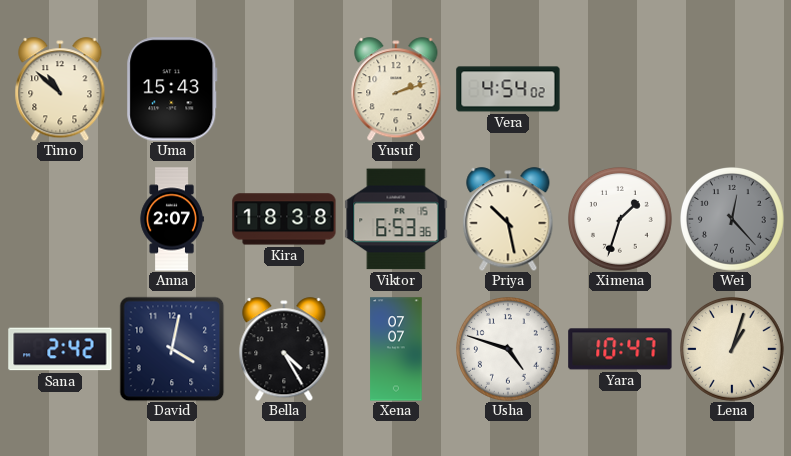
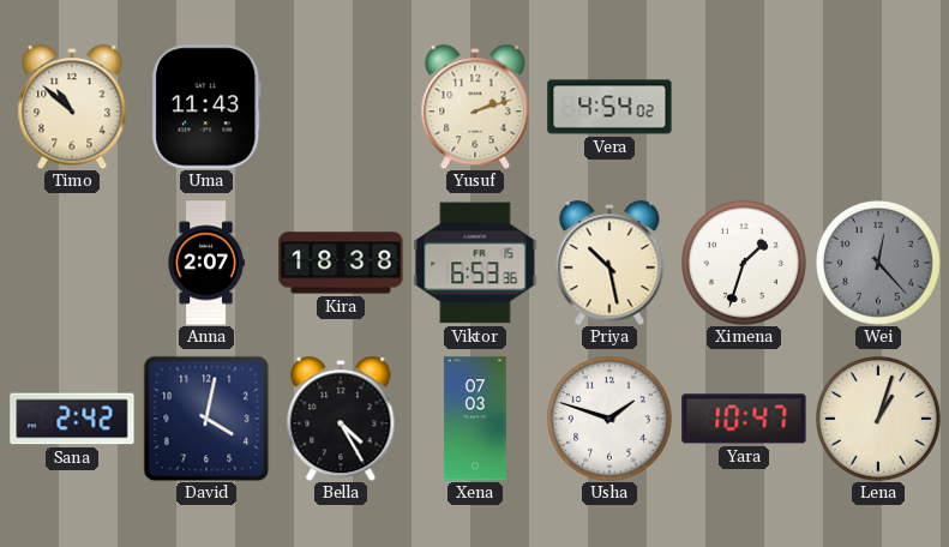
Uma: 15:43 -> 11:43
Xena: 07:07 -> 07:03
Usha: 4:48 -> 1:48
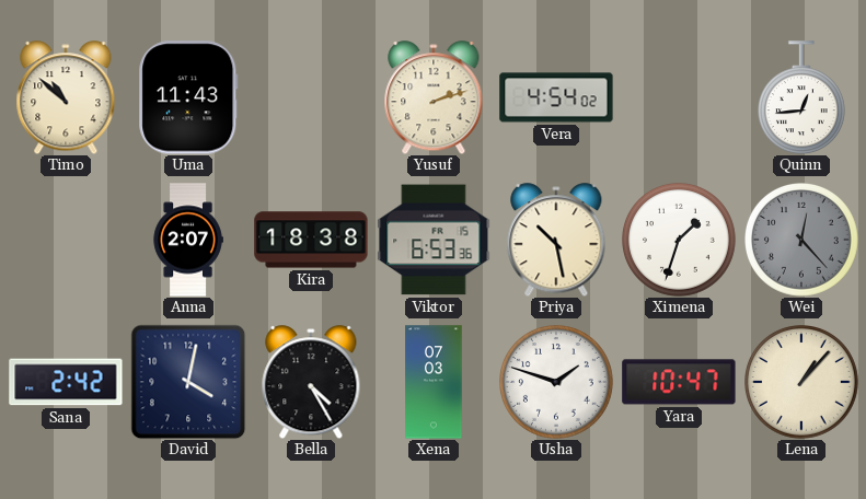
Quinn: none -> 12:44
Lena: 1:03 -> 1:07
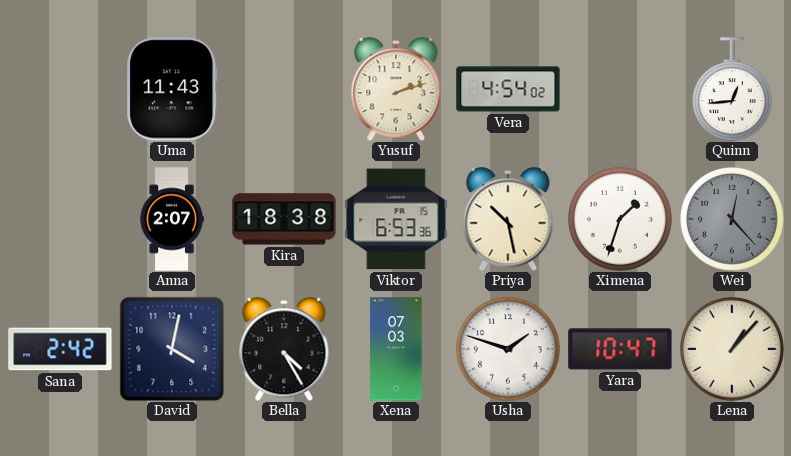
Timo: 10:52 -> none
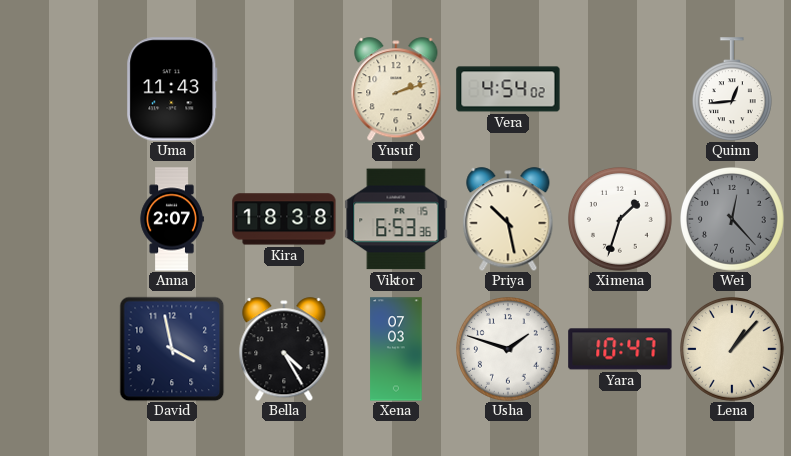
Sana: 2:42 -> none
David: 4:02 -> 3:58
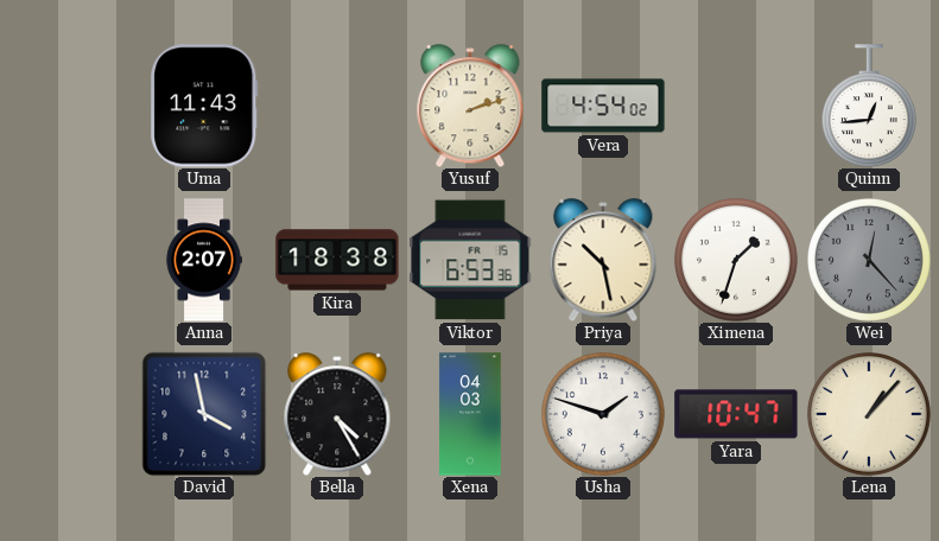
Xena: 07:03 -> 04:03
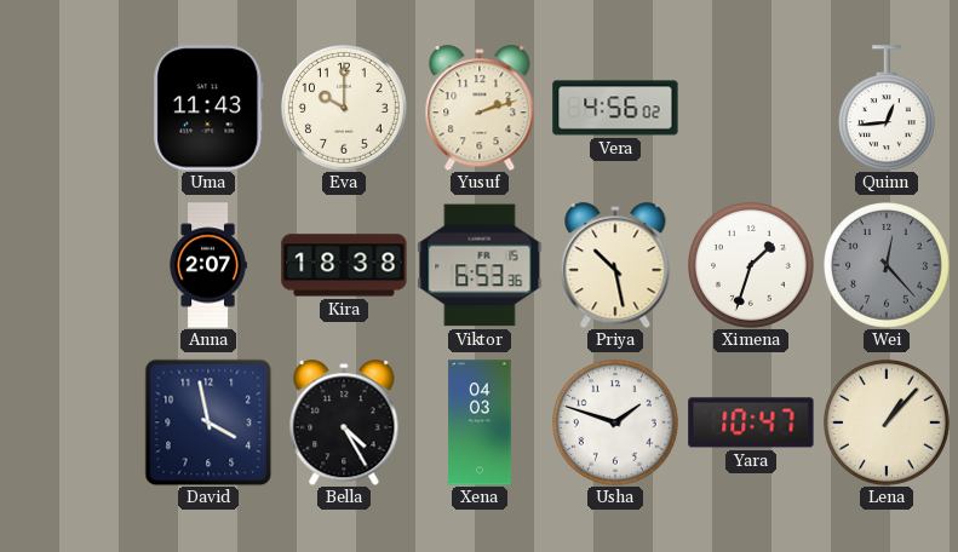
Eva: none -> 10:00
Vera: 4:54 -> 4:56
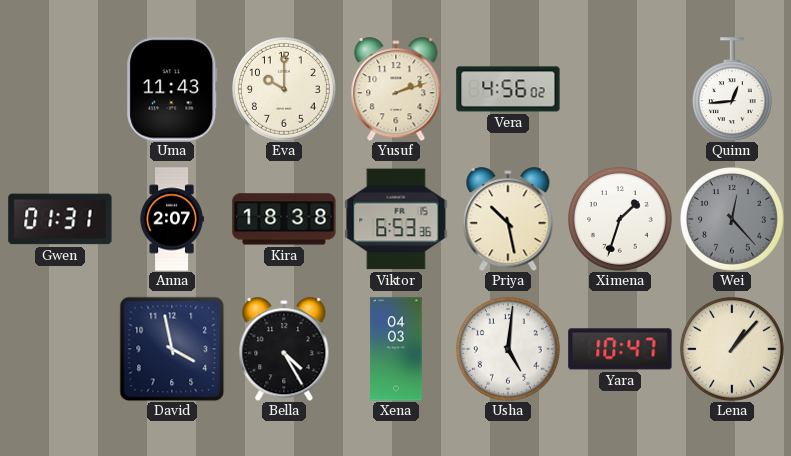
Gwen: none -> 01:31
Usha: 1:48 -> 5:01
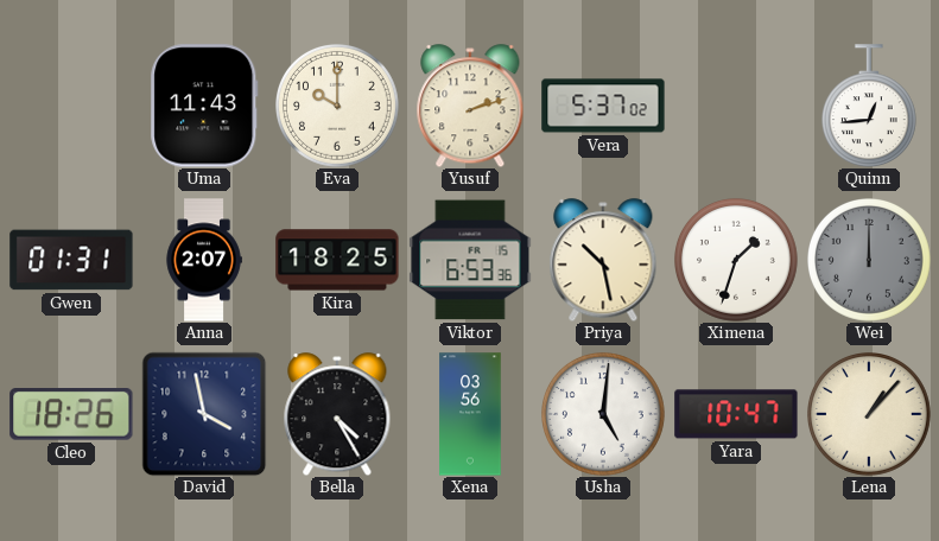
Vera: 4:56 -> 5:37
Kira: 18:38 -> 18:25
Wei: 12:23 -> 12:00
Cleo: none -> 18:26
Xena: 04:03 -> 03:56
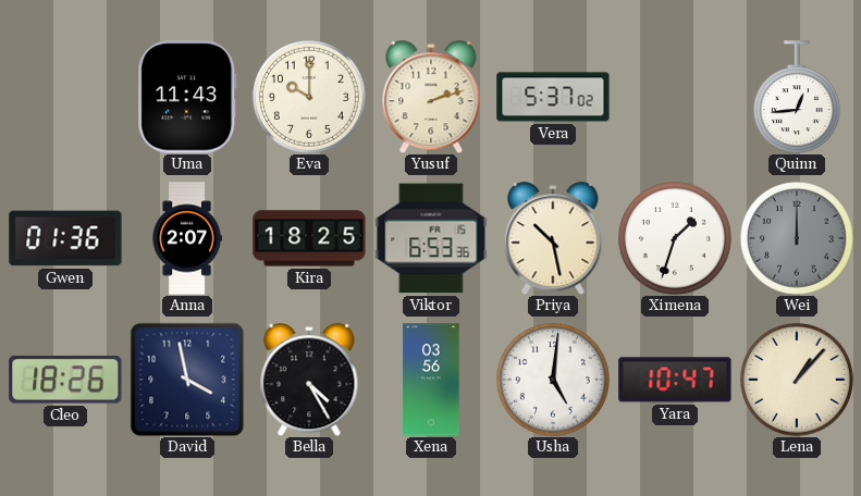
Gwen: 01:31 -> 01:36
